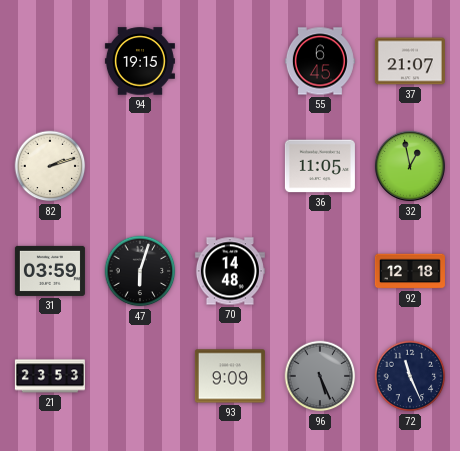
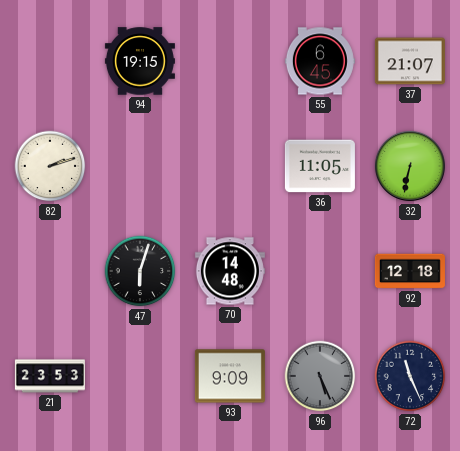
32: 12:58 -> 6:32
31: 03:59 -> none
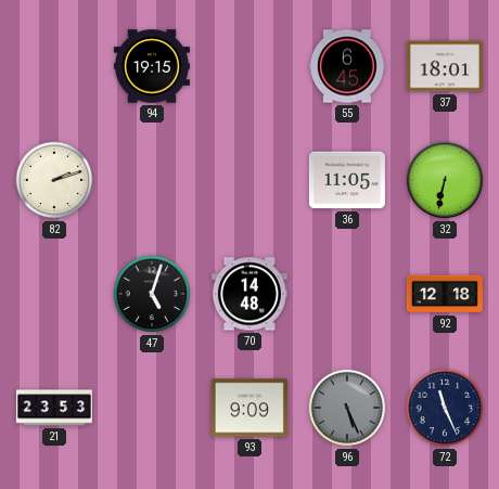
37: 21:07 -> 18:01
47: 6:03 -> 5:03
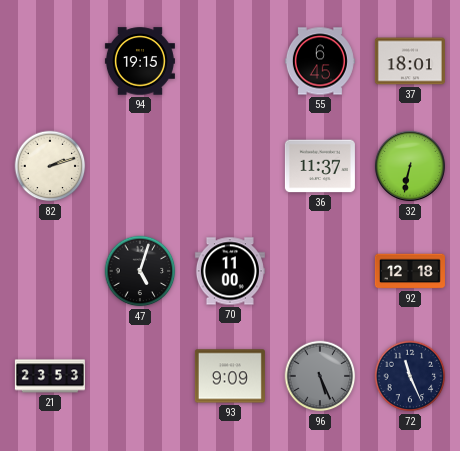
36: 11:05 -> 11:37
70: 14:48 -> 11:00
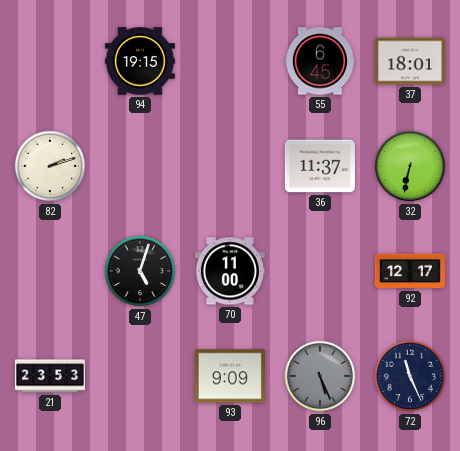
92: 12:18 -> 12:17
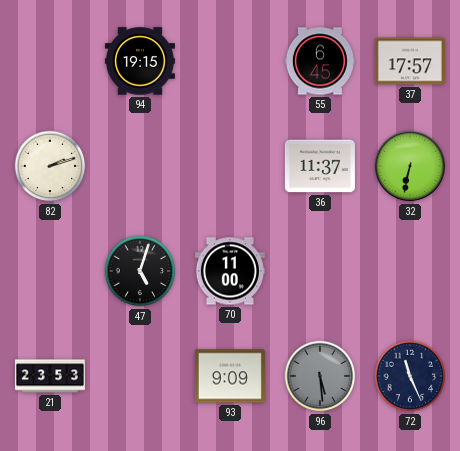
37: 18:01 -> 17:57
92: 12:17 -> none
96: 5:26 -> 5:29
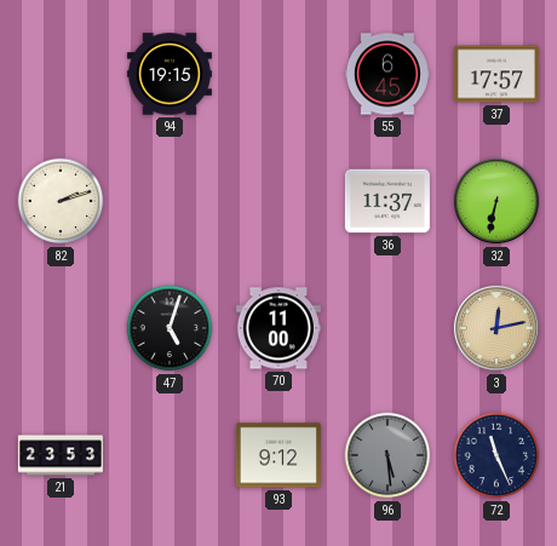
3: none -> 12:13
93: 9:09 -> 9:12
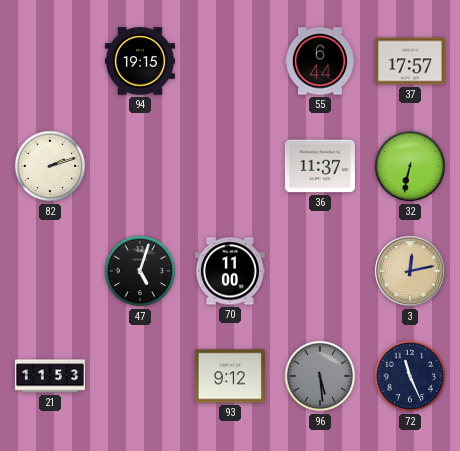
55: 6:45 -> 6:44
21: 23:53 -> 11:53
